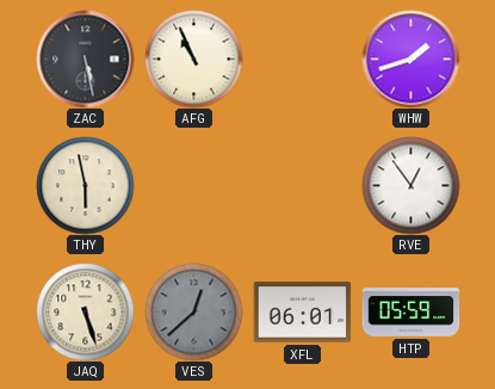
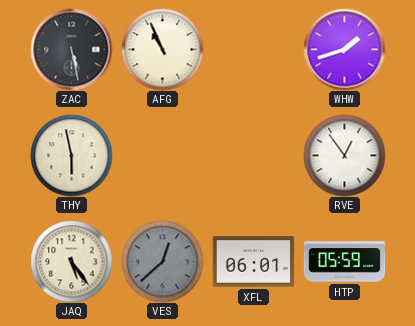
JAQ: 5:27 -> 5:24
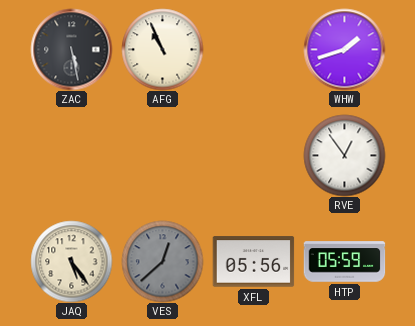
THY: 5:58 -> none
XFL: 06:01 -> 05:56
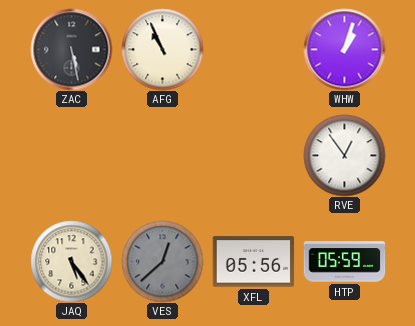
WHW: 1:42 -> 1:03
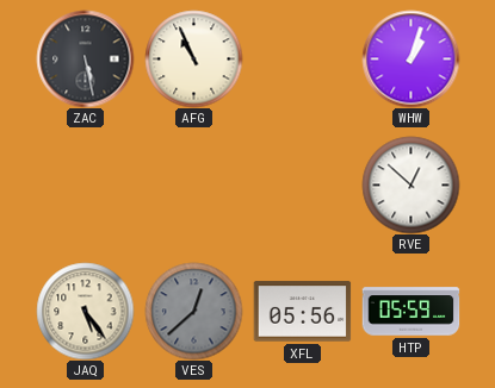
RVE: 12:54 -> 12:52
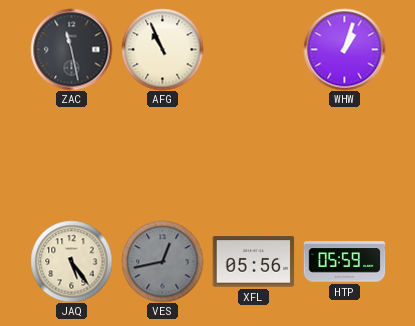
ZAC: 5:28 -> 11:28
RVE: 12:52 -> none
VES: 12:38 -> 12:43
